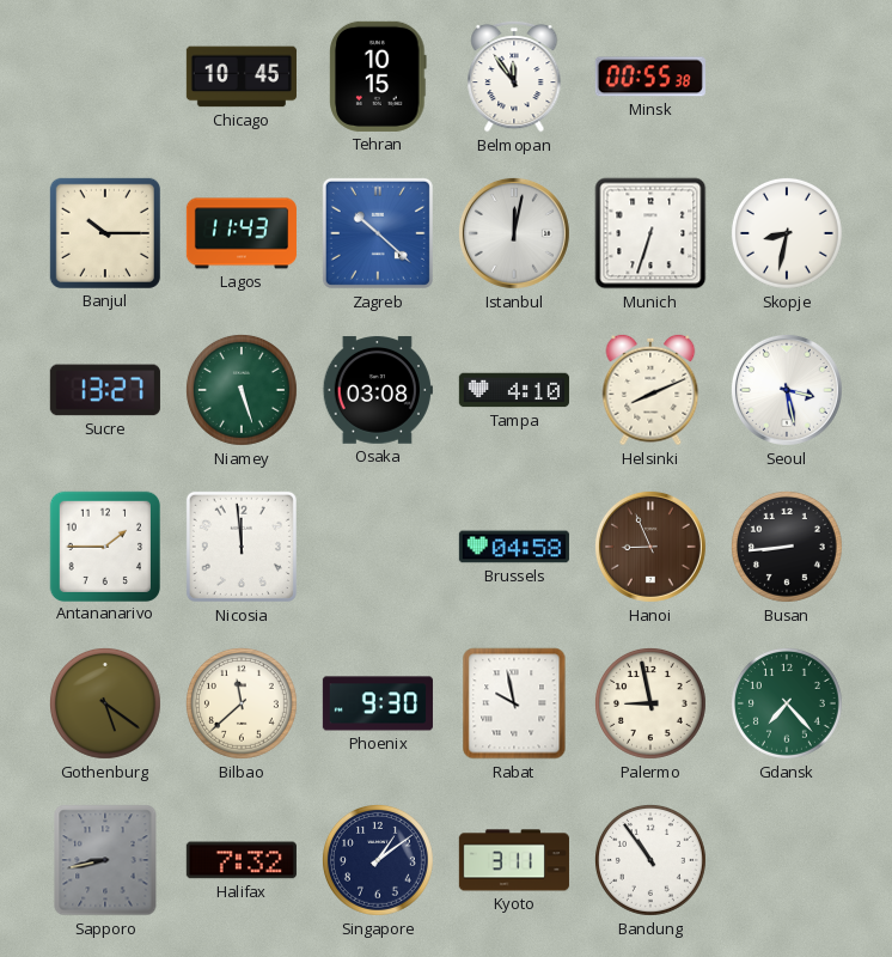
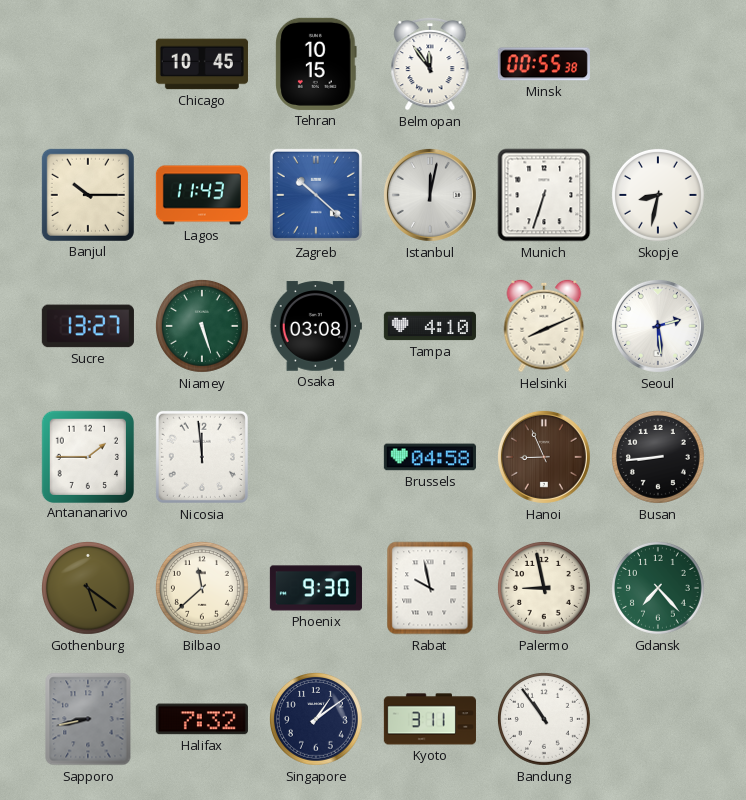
Seoul: 3:28 -> 2:29
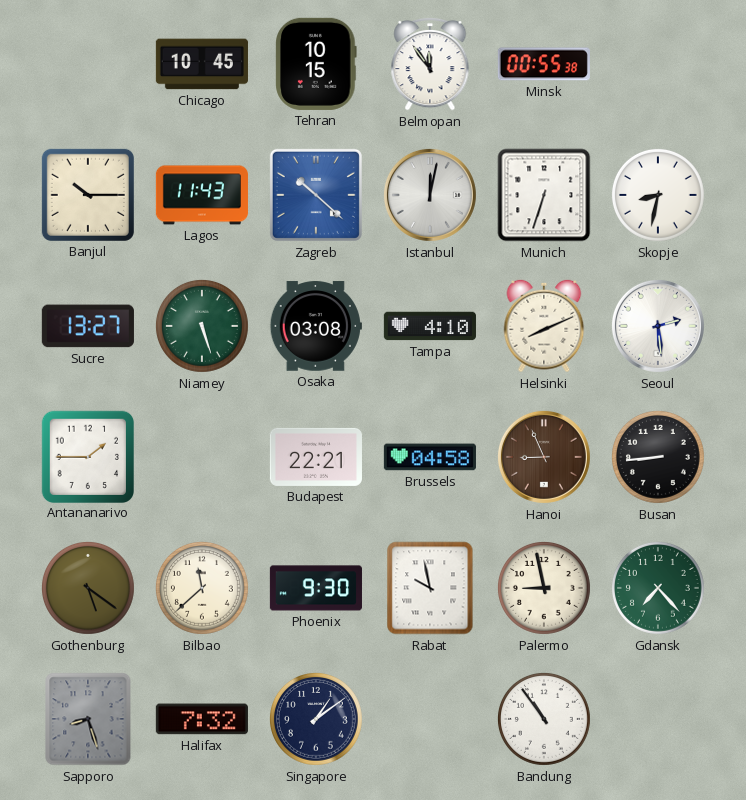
Nicosia: 11:59 -> none
Budapest: none -> 22:21
Sapporo: 8:43 -> 8:27
Kyoto: 3:11 -> none
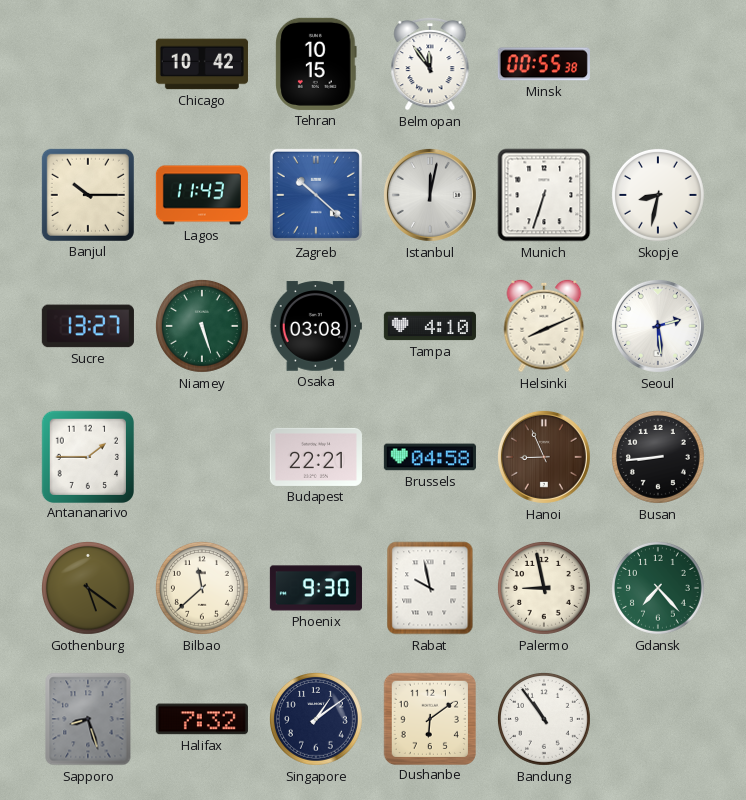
Chicago: 10:45 -> 10:42
Dushanbe: none -> 6:09
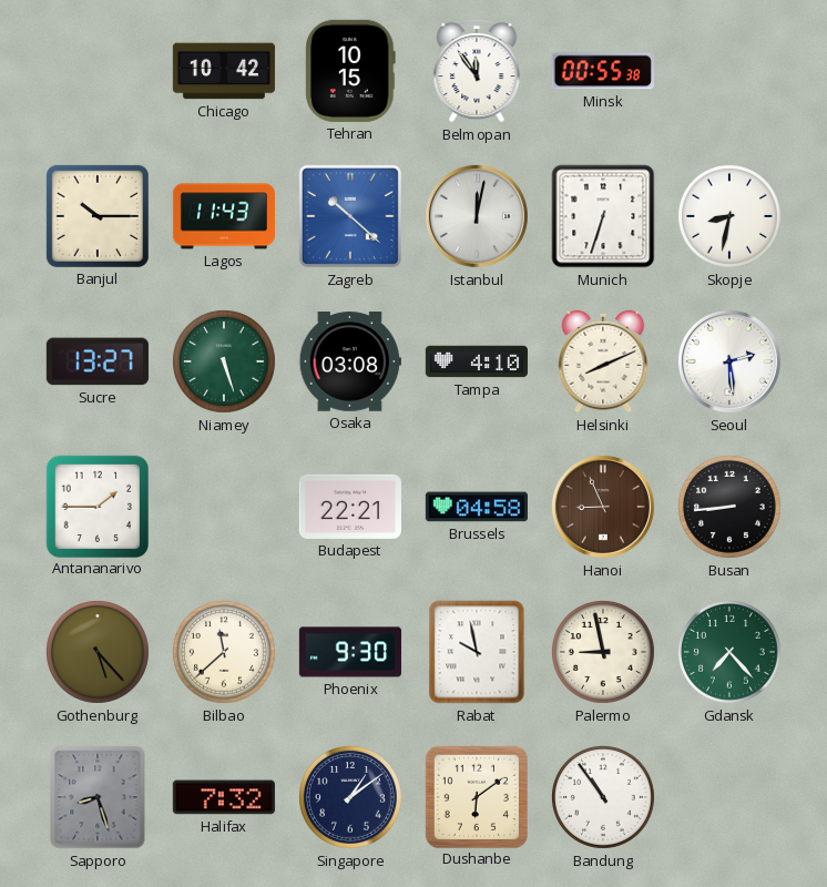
Gothenburg: 5:21 -> 5:23
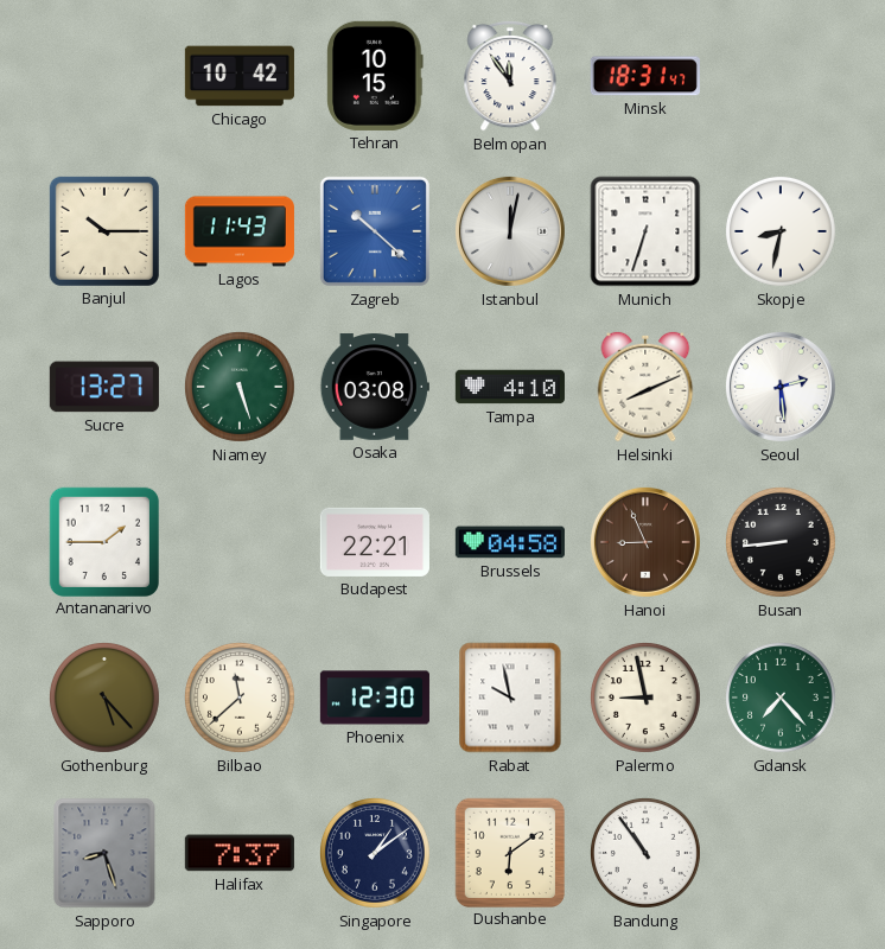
Minsk: 00:55 -> 18:31
Phoenix: 9:30 -> 12:30
Halifax: 7:32 -> 7:37
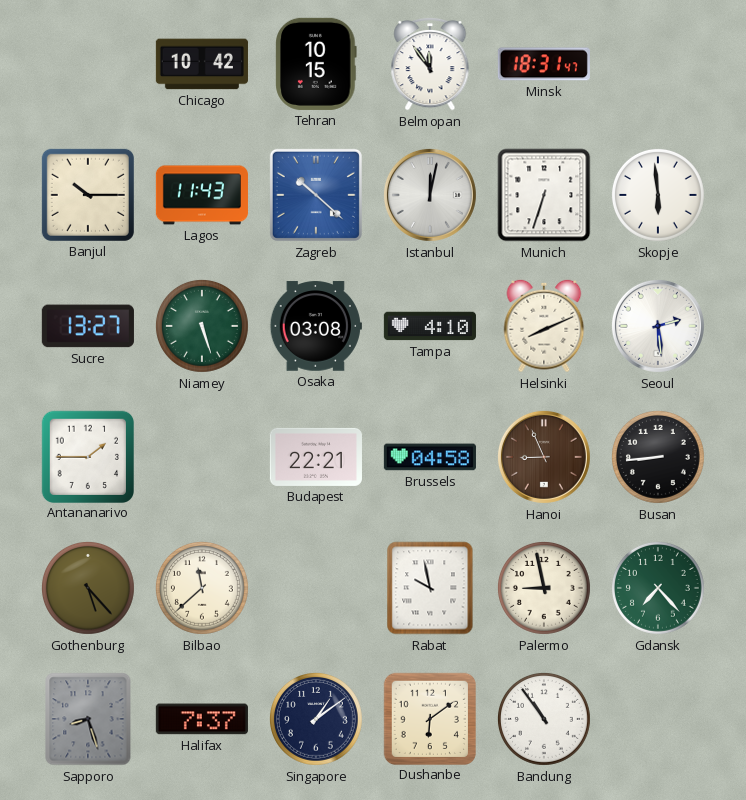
Skopje: 8:32 -> 5:59
Phoenix: 12:30 -> none
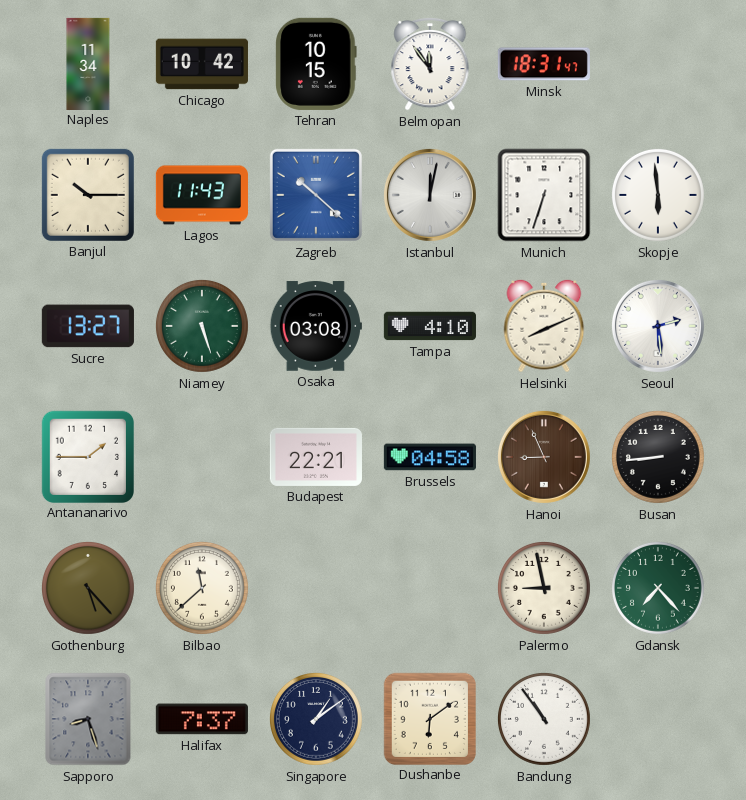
Naples: none -> 11:34
Rabat: 9:58 -> none
